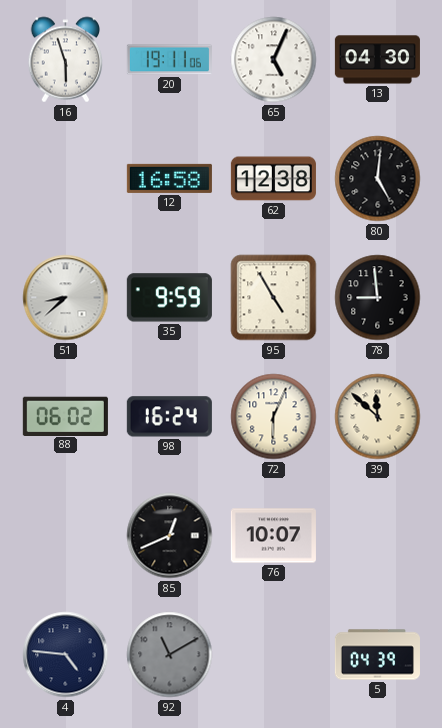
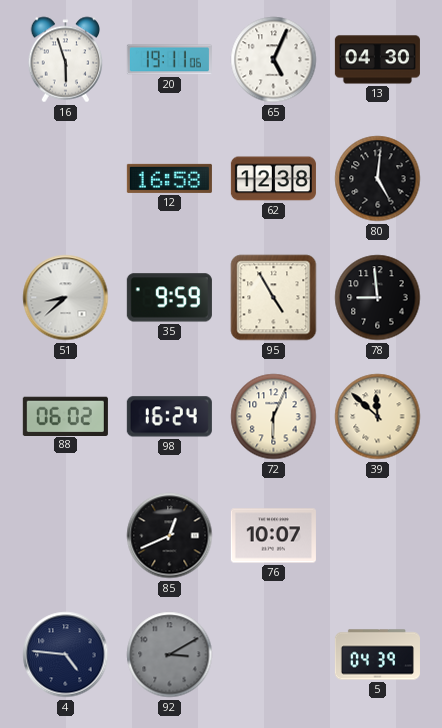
92: 11:10 -> 3:10
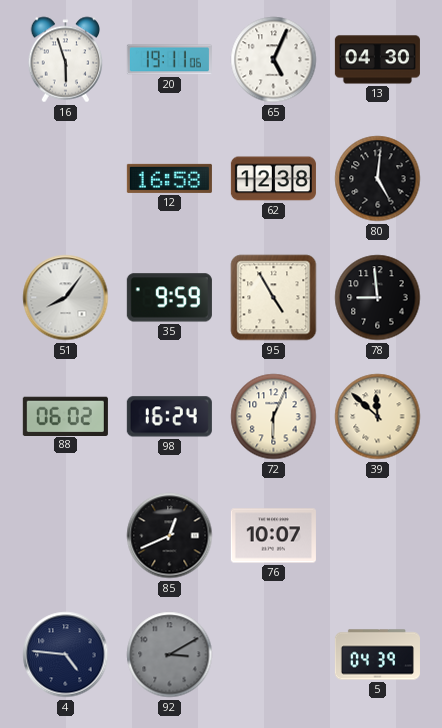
51: 8:38 -> 8:06
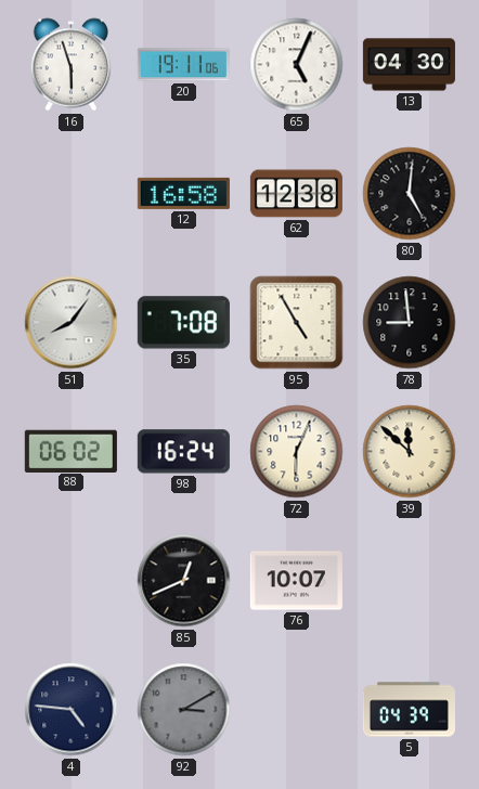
35: 9:59 -> 7:08
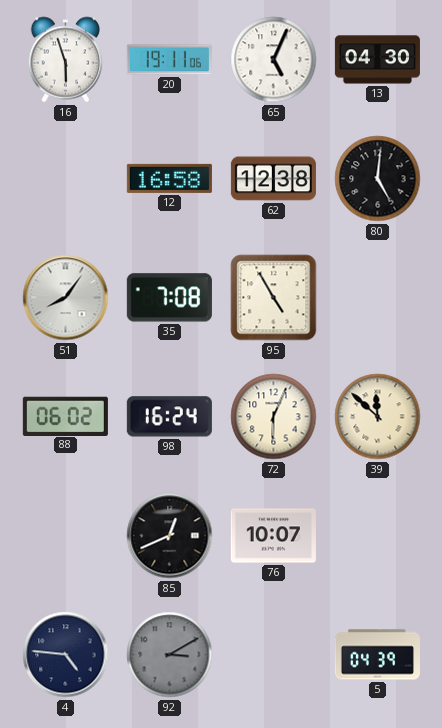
78: 8:59 -> none
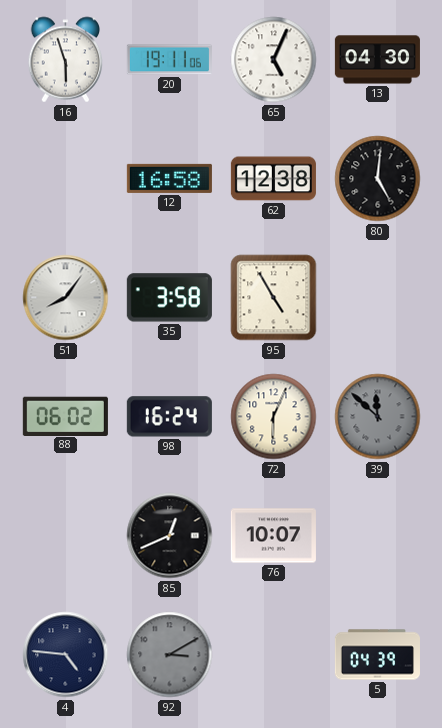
35: 7:08 -> 3:58
39 dial: cream -> grey
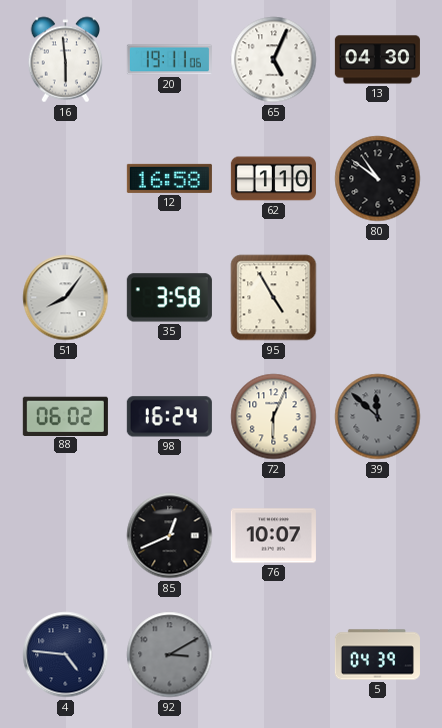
16: 5:57 -> 5:59
62: 12:38 -> 1:10
80: 5:01 -> 10:51
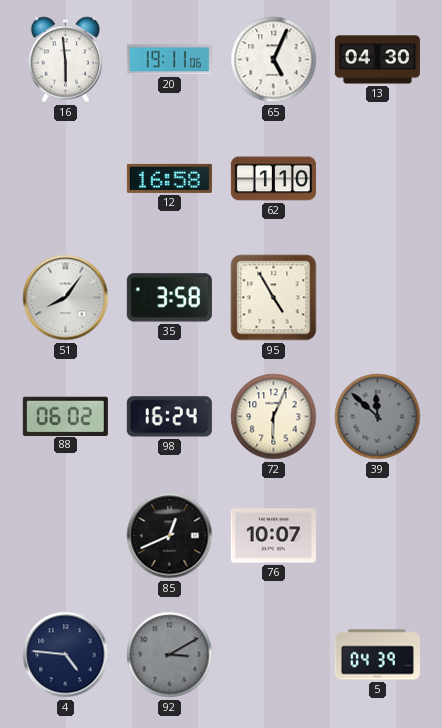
80: 10:51 -> none
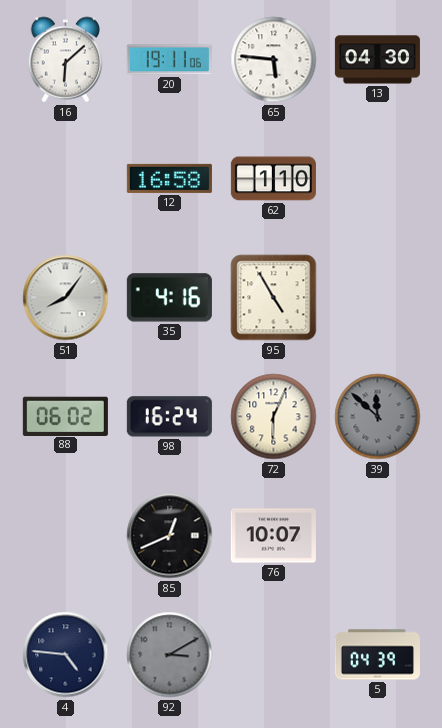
16: 5:59 -> 6:08
65: 5:04 -> 5:46
35: 3:58 -> 4:16
